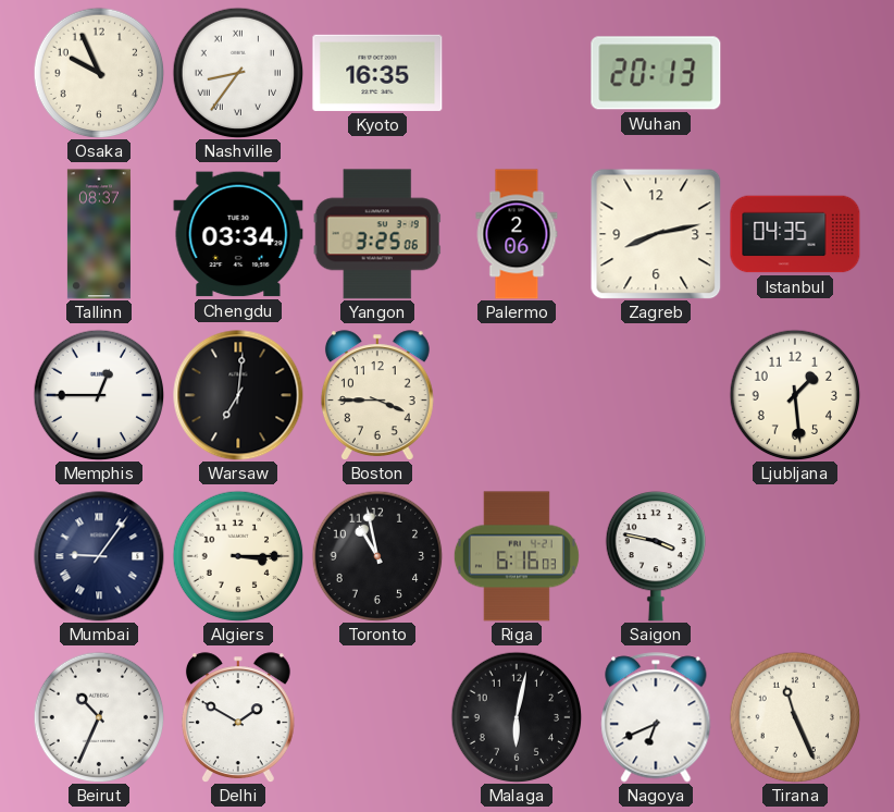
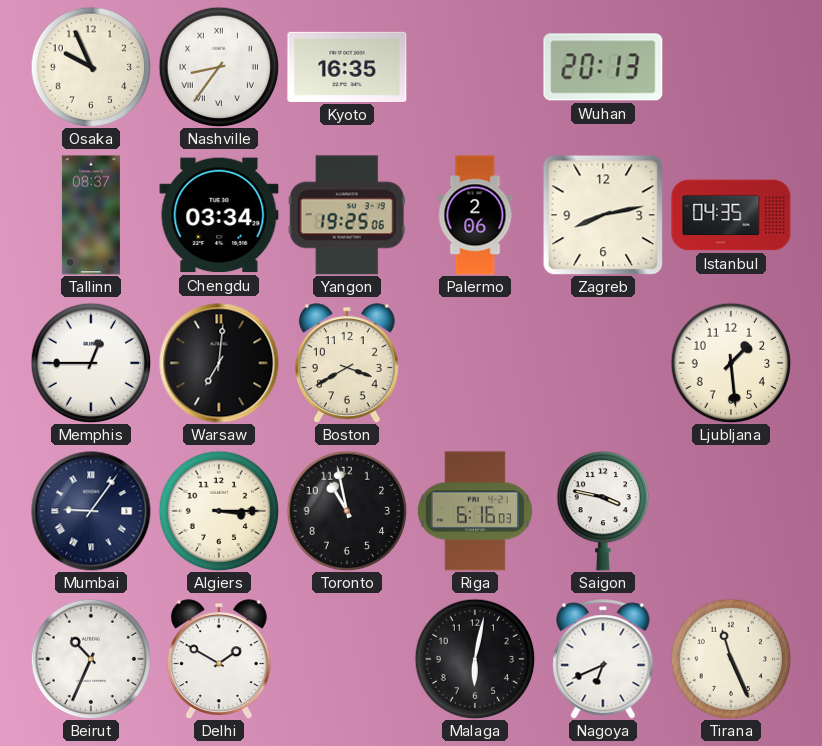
Yangon: 3:25 -> 19:25
Boston: 3:45 -> 3:40
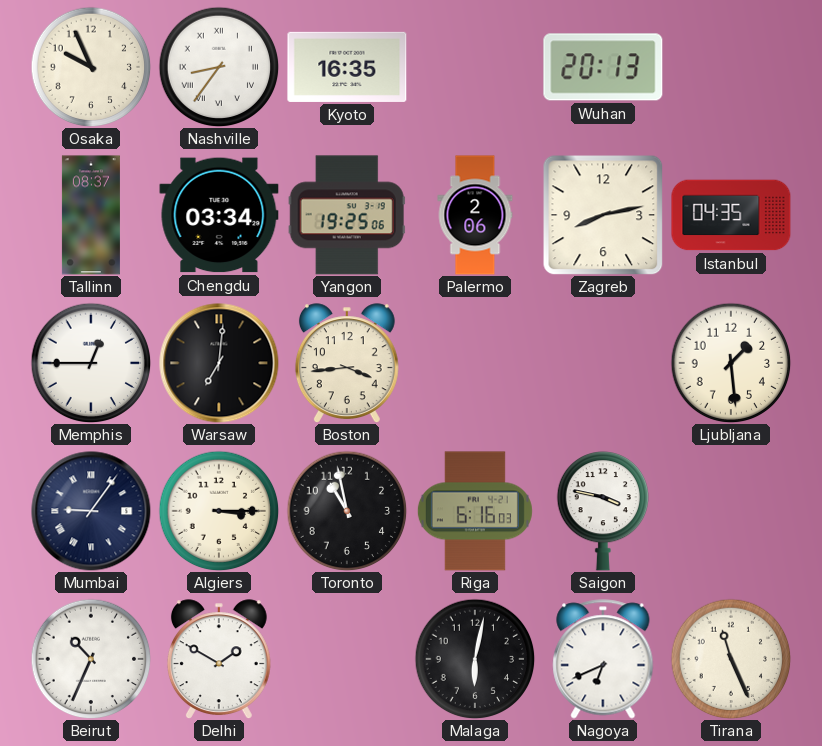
Boston: 3:40 -> 3:44
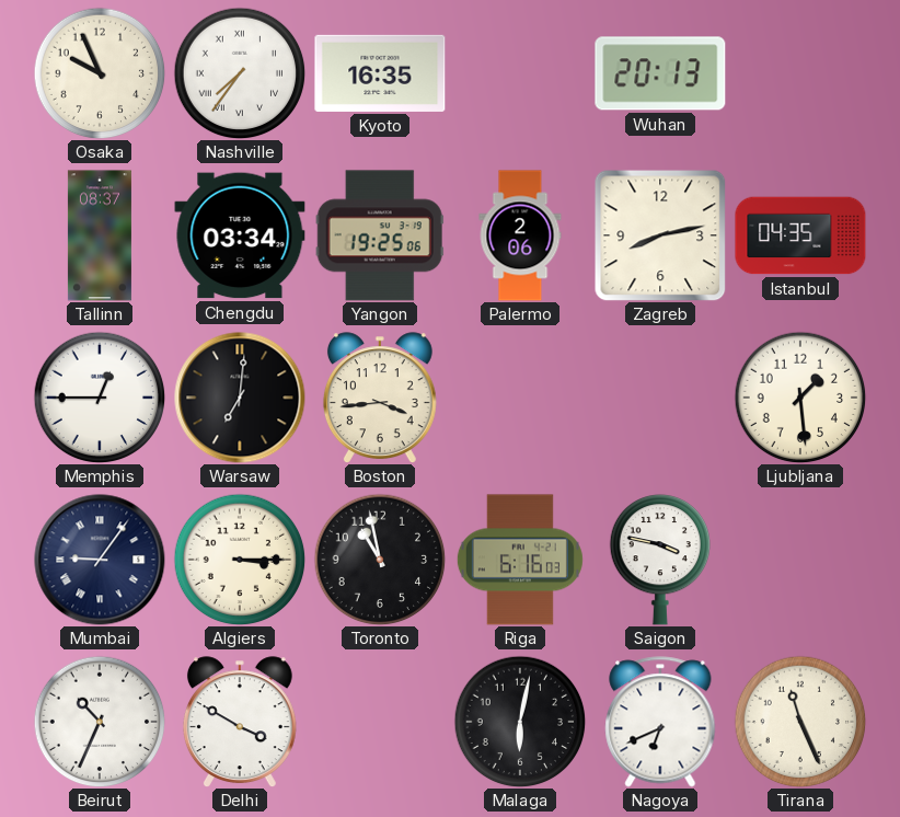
Nashville: 8:36 -> 7:36
Delhi: 1:50 -> 3:50
